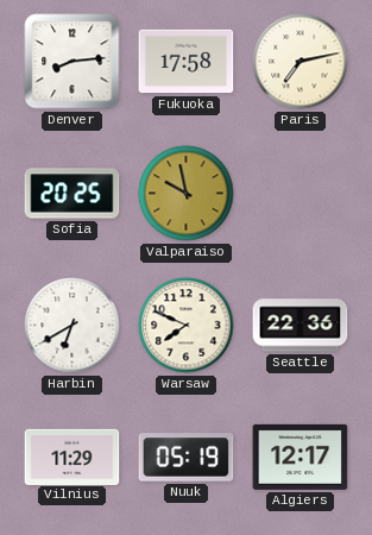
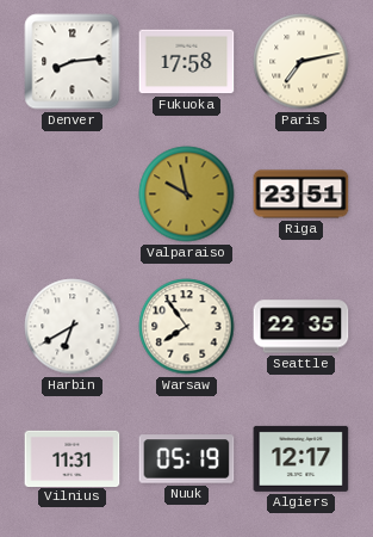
Sofia: 20:25 -> none
Riga: none -> 23:51
Warsaw: 7:49 -> 7:54
Seattle: 22:36 -> 22:35
Vilnius: 11:29 -> 11:31
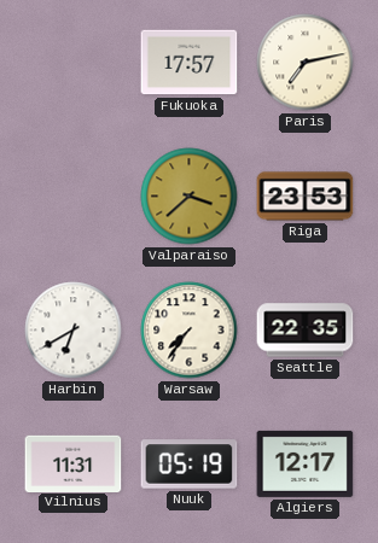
Denver: 8:14 -> none
Fukuoka: 17:58 -> 17:57
Valparaiso: 9:58 -> 3:38
Riga: 23:51 -> 23:53
Warsaw: 7:54 -> 7:36
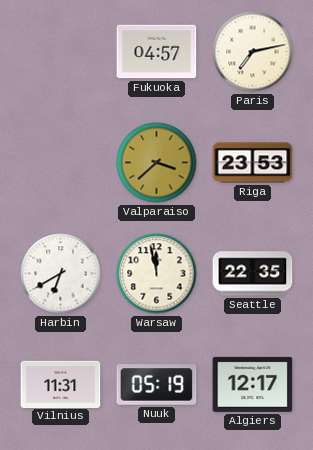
Fukuoka: 17:57 -> 04:57
Warsaw: 7:36 -> 11:58
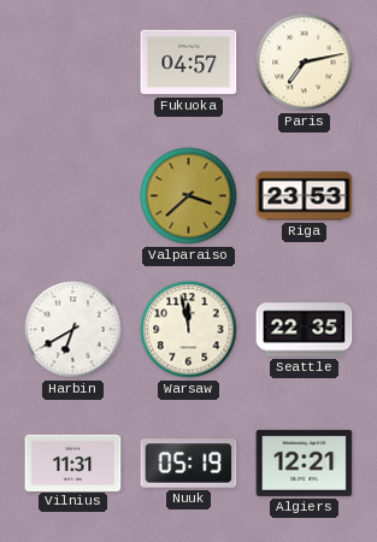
Algiers: 12:17 -> 12:21
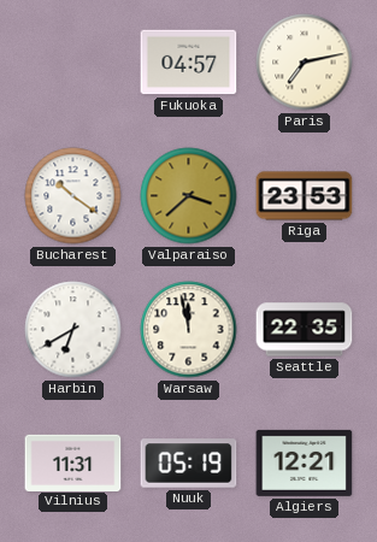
Bucharest: none -> 10:21
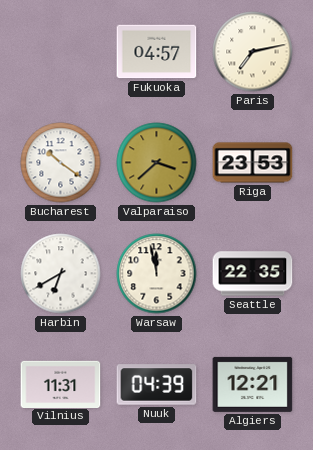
Nuuk: 05:19 -> 04:39
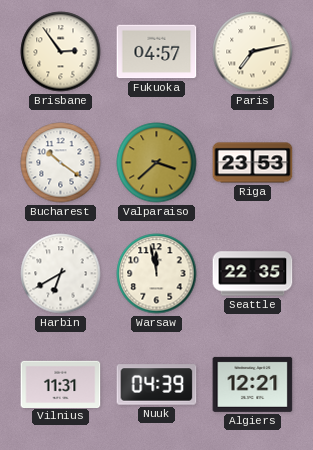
Brisbane: none -> 2:54
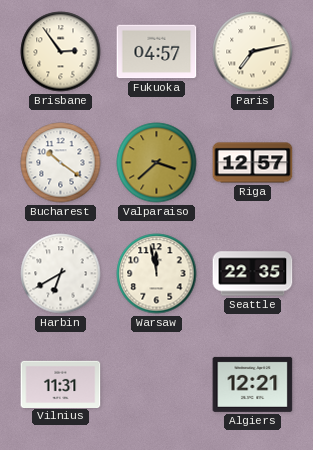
Riga: 23:53 -> 12:57
Nuuk: 04:39 -> none
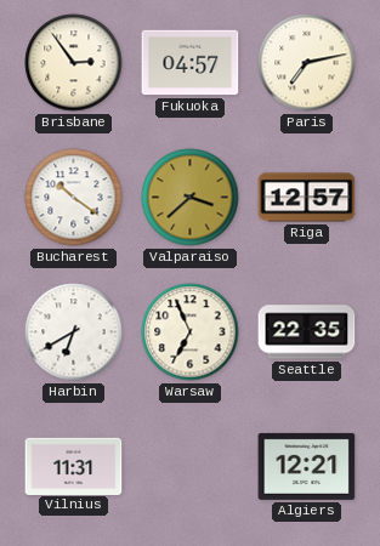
Warsaw: 11:58 -> 6:56
